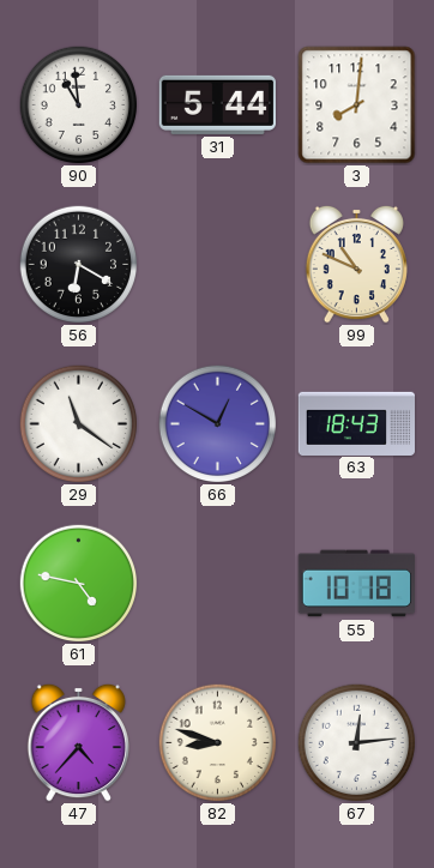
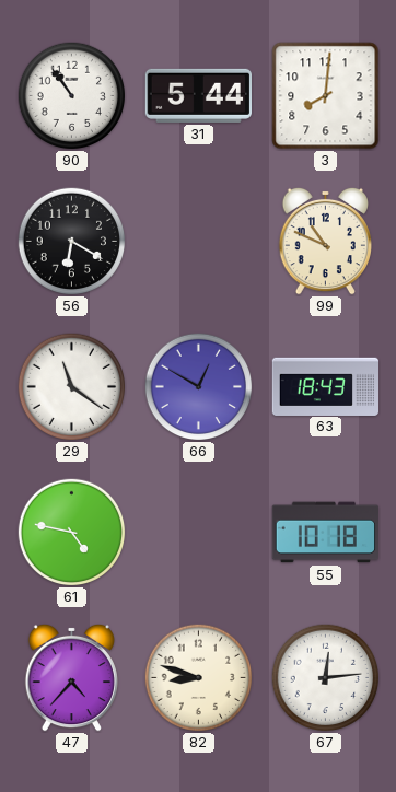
90: 10:59 -> 10:54
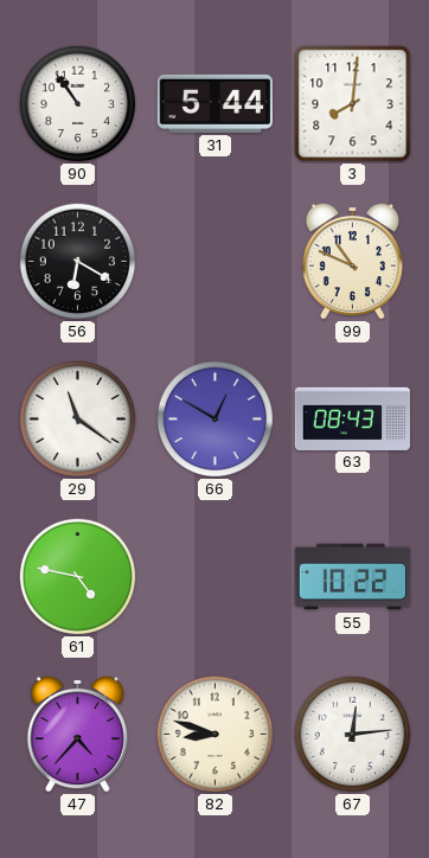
63: 18:43 -> 08:43
55: 10:18 -> 10:22
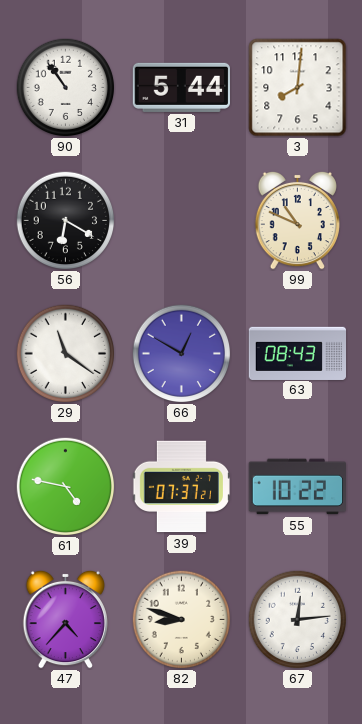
39: none -> 07:37
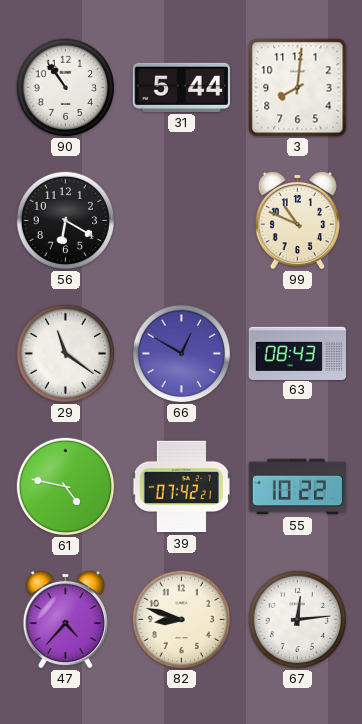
39: 07:37 -> 07:42
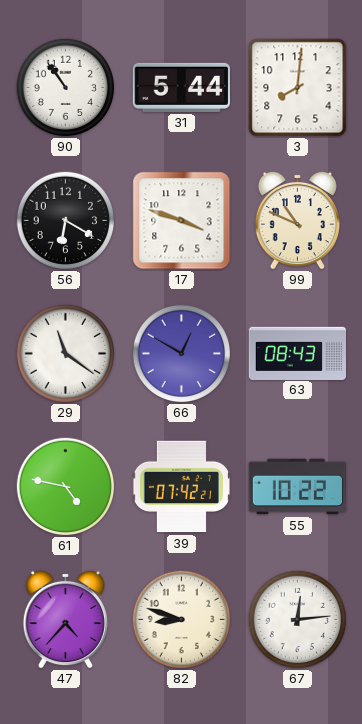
17: none -> 3:48
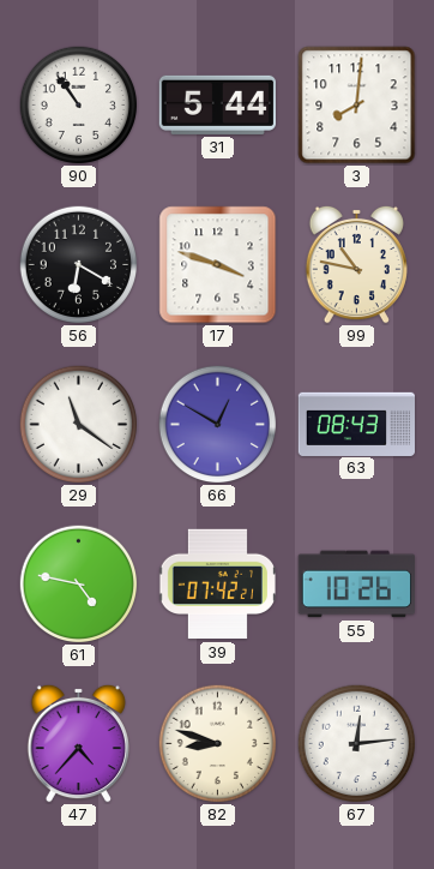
99: 10:49 -> 10:47
55: 10:22 -> 10:26
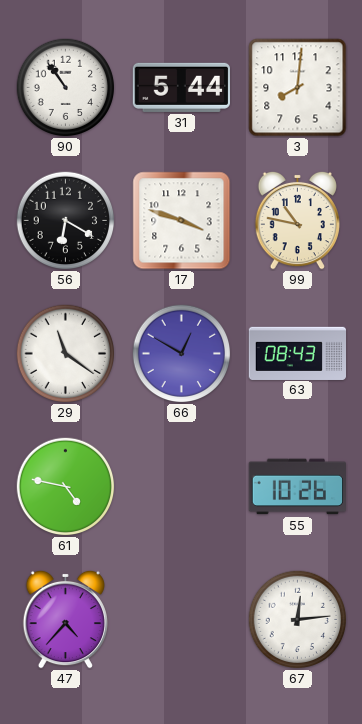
39: 07:42 -> none
82: 8:48 -> none
